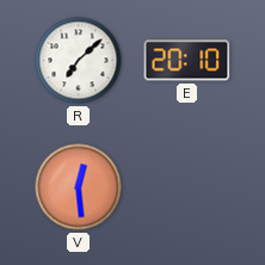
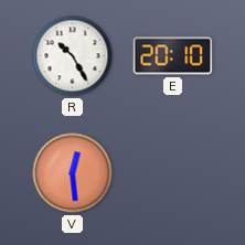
R: 7:08 -> 10:25
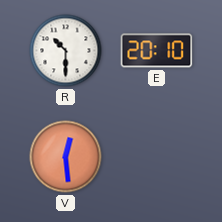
R: 10:25 -> 10:30
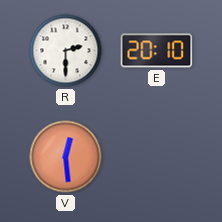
R: 10:30 -> 2:30
